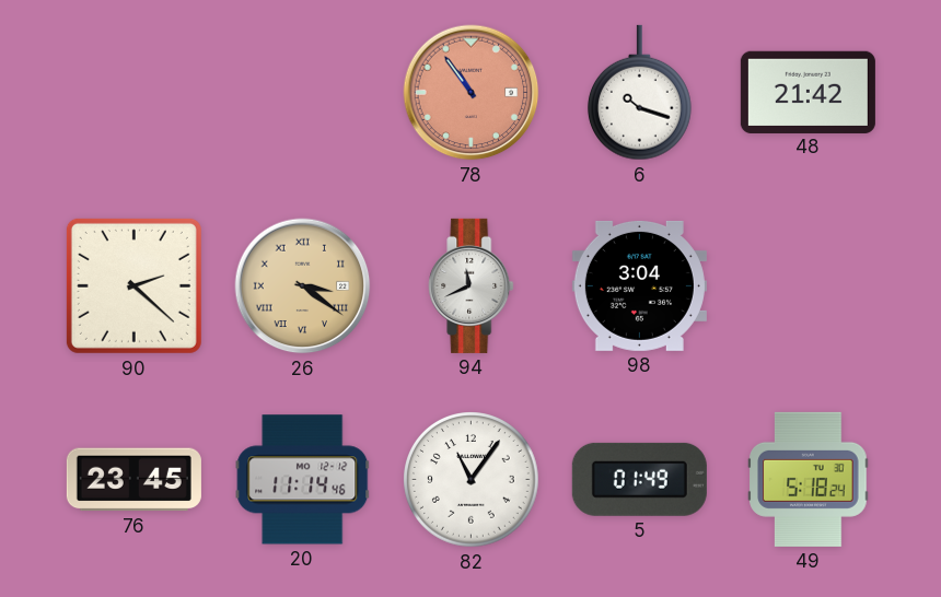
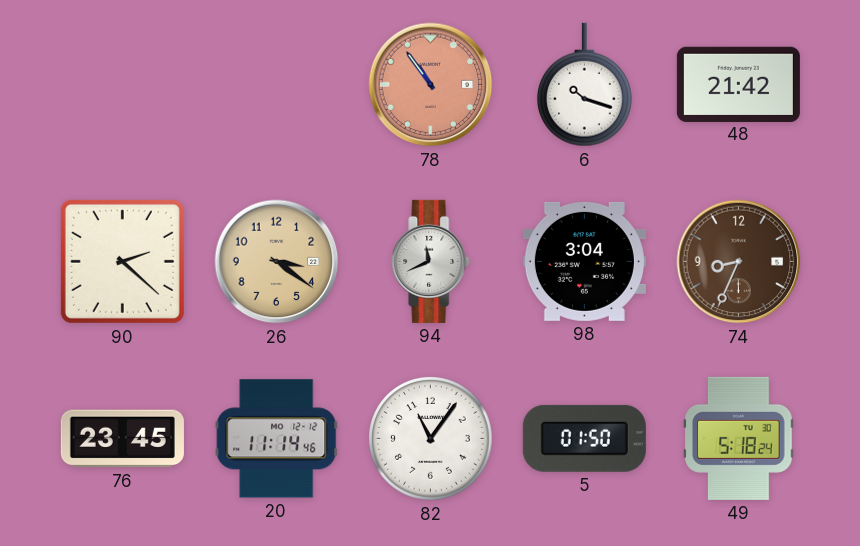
26 numerals: Roman -> Arabic
74: none -> 8:34
5: 01:49 -> 01:50
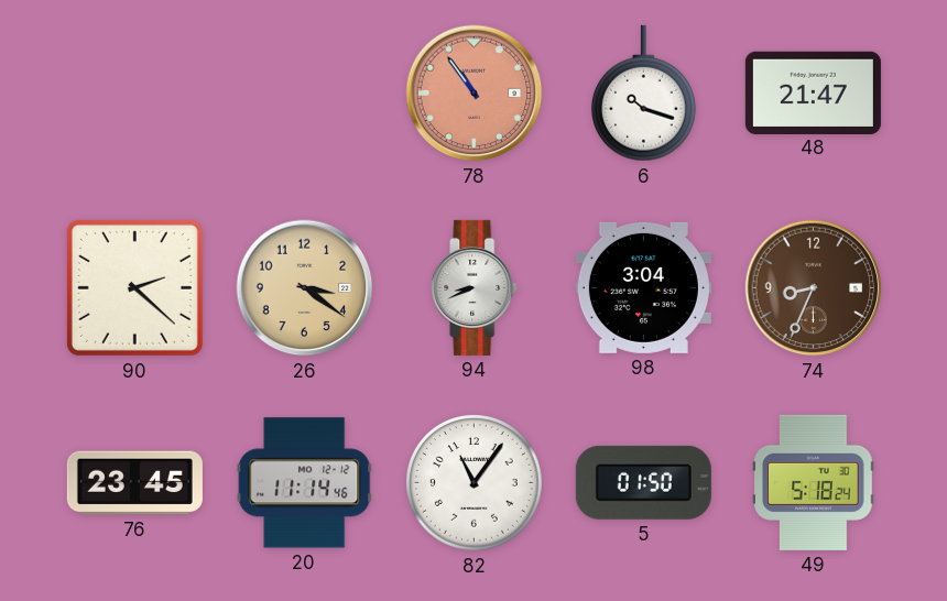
48: 21:42 -> 21:47
94: 11:41 -> 8:41
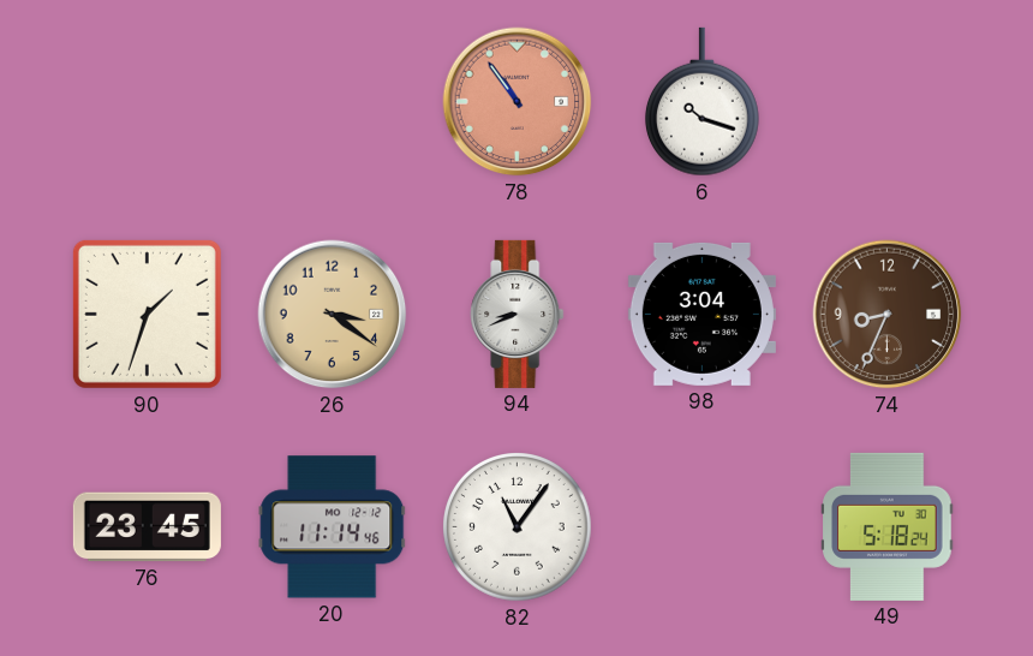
48: 21:47 -> none
90: 2:22 -> 1:33
5: 01:50 -> none
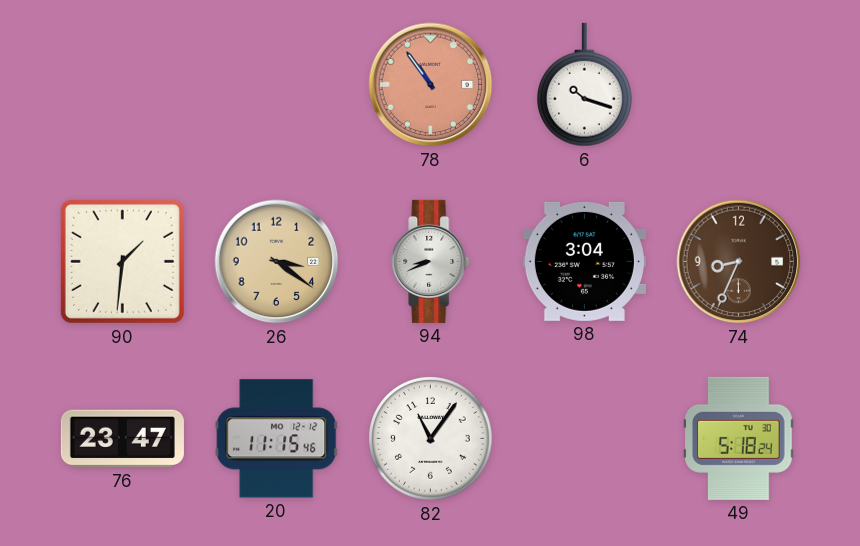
90: 1:33 -> 1:31
76: 23:45 -> 23:47
20: 11:14 -> 11:15
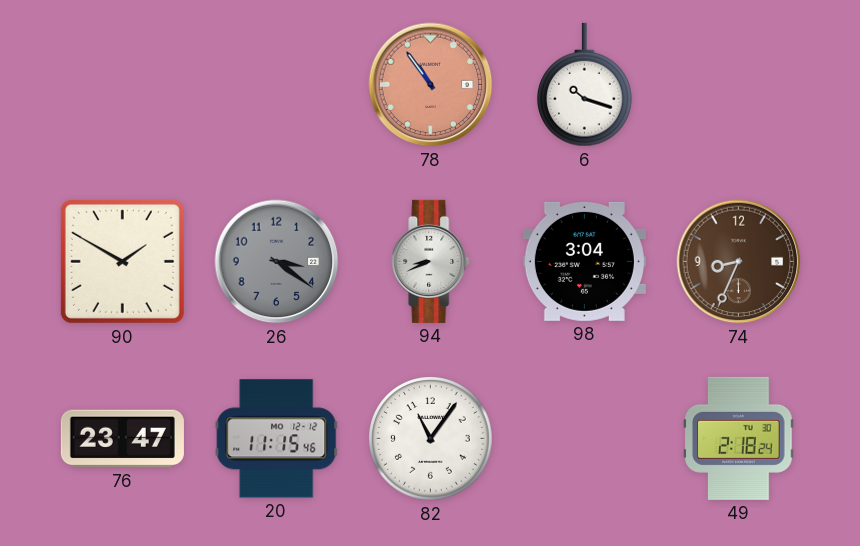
90: 1:31 -> 1:50
26 dial: champagne -> grey
49: 5:18 -> 2:18
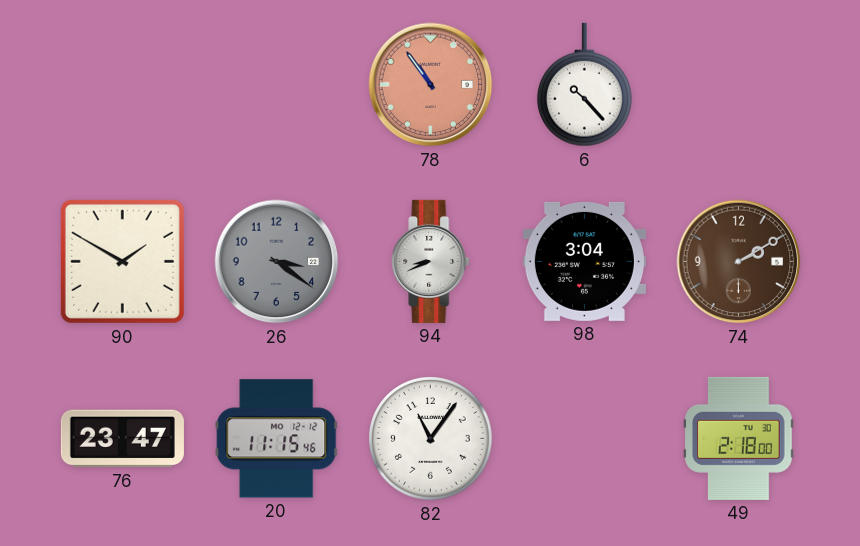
6: 10:18 -> 10:23
74: 8:34 -> 2:10
49: 2:18:24 -> 2:18:00
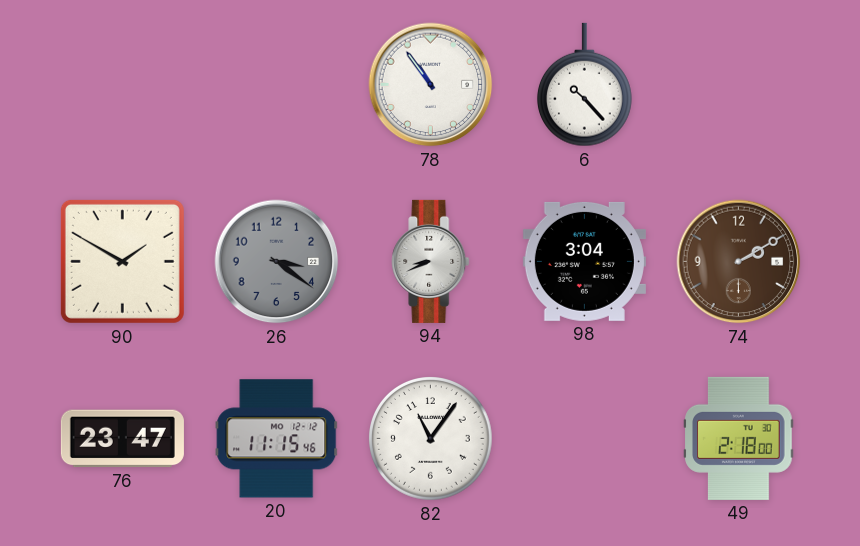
78 dial: salmon -> white
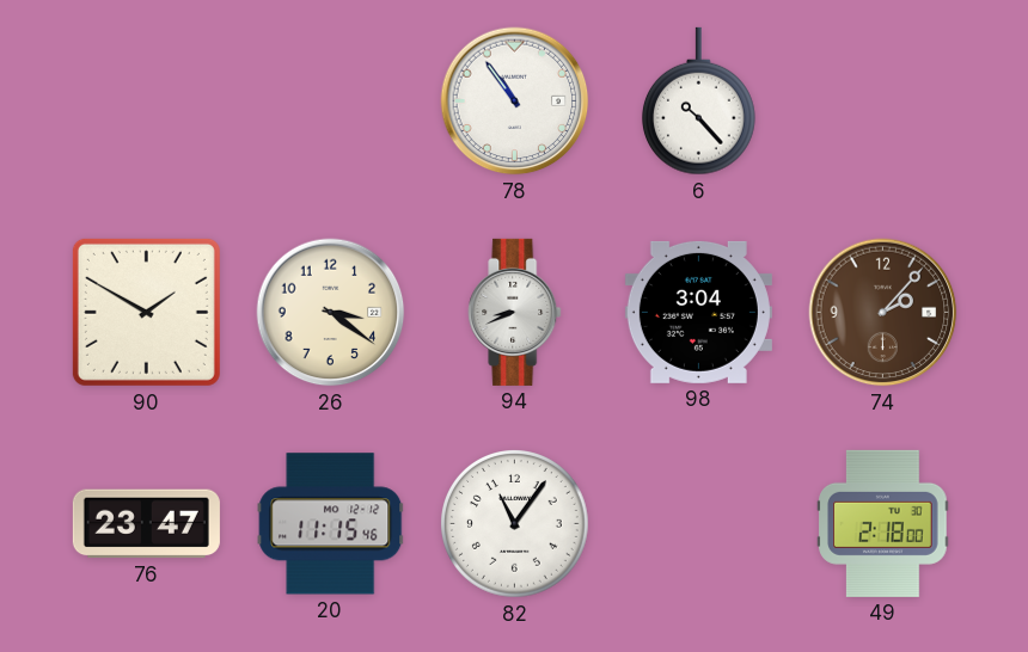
26 dial: grey -> cream
74: 2:10 -> 2:07
